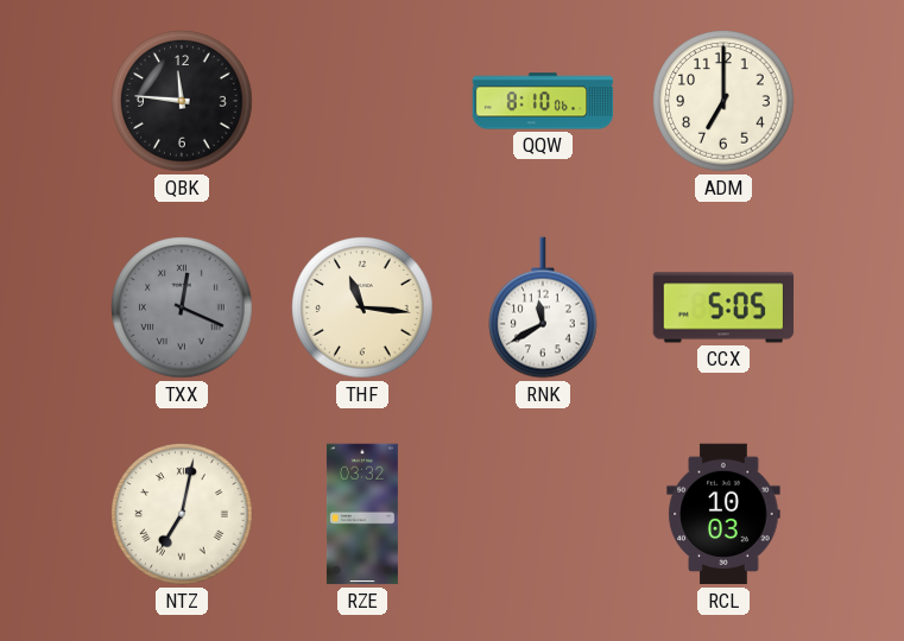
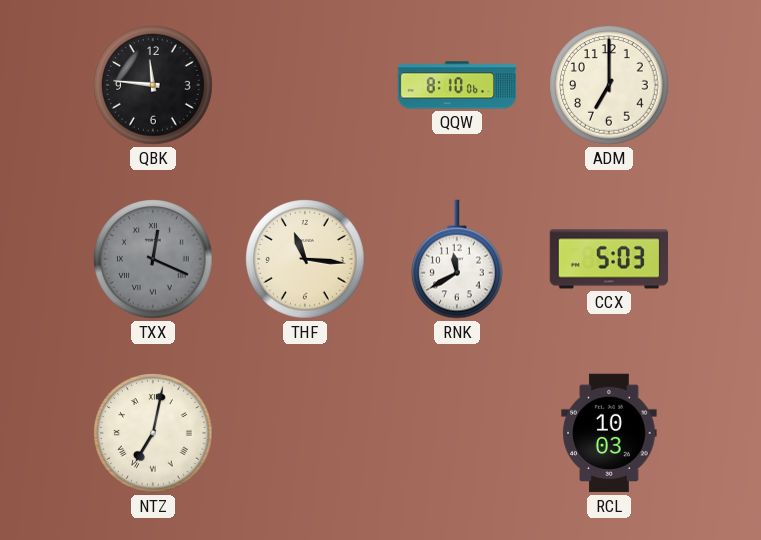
CCX: 5:05 -> 5:03
RZE: 03:32 -> none
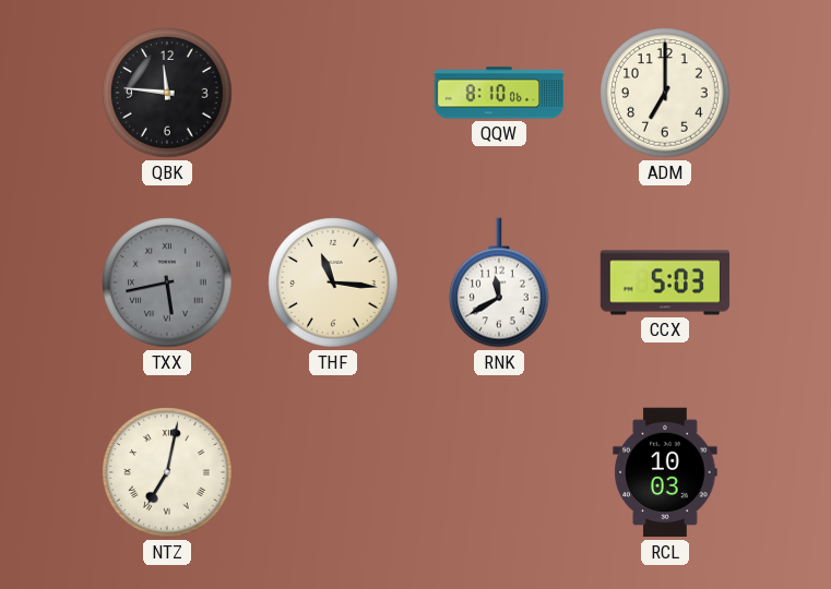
TXX: 12:19 -> 5:43
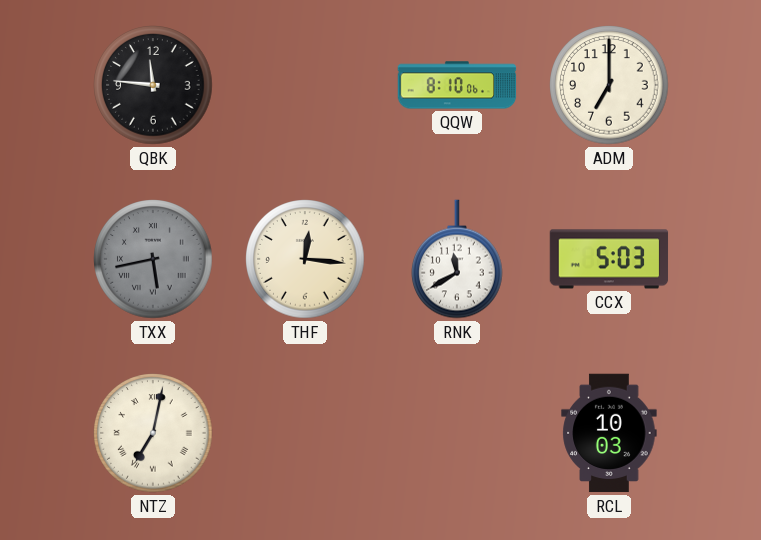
THF: 11:16 -> 12:16
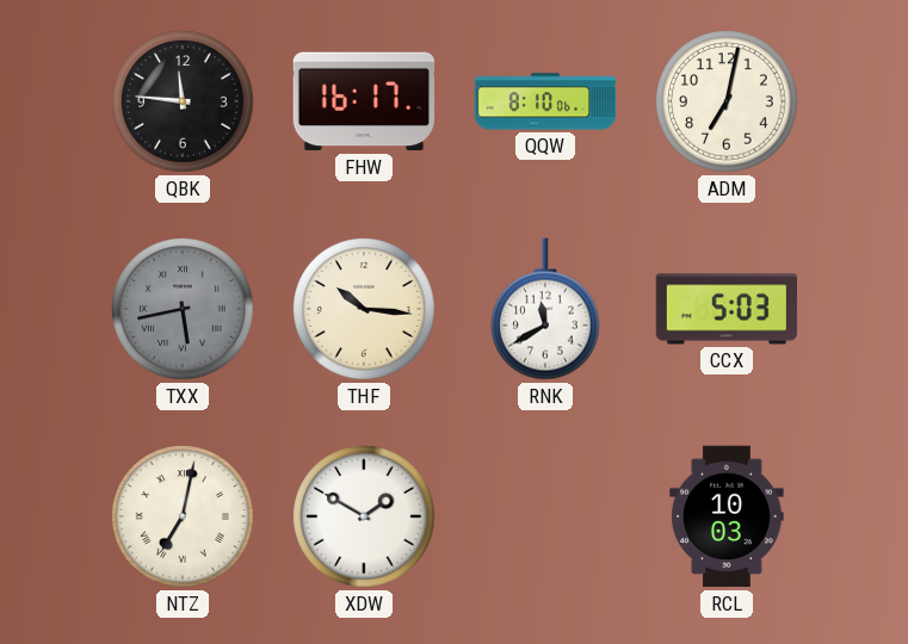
FHW: none -> 16:17
ADM: 7:00 -> 7:02
THF: 12:16 -> 10:16
XDW: none -> 1:50
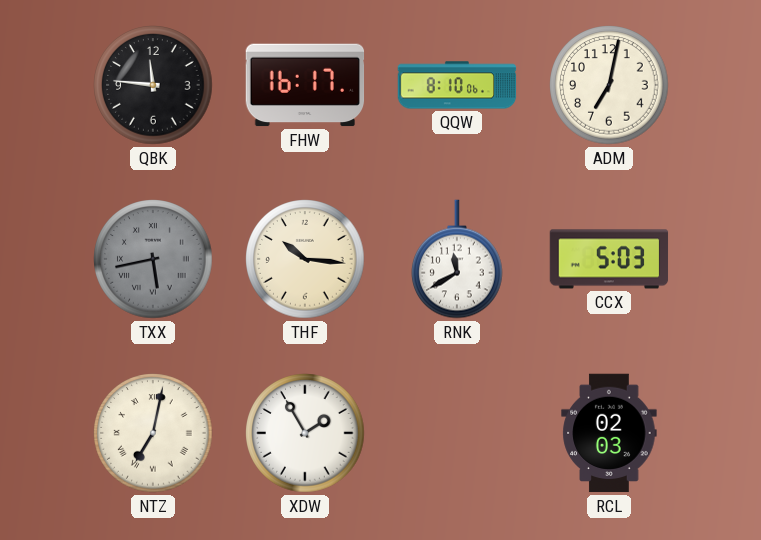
XDW: 1:50 -> 1:55
RCL: 10:03 -> 02:03
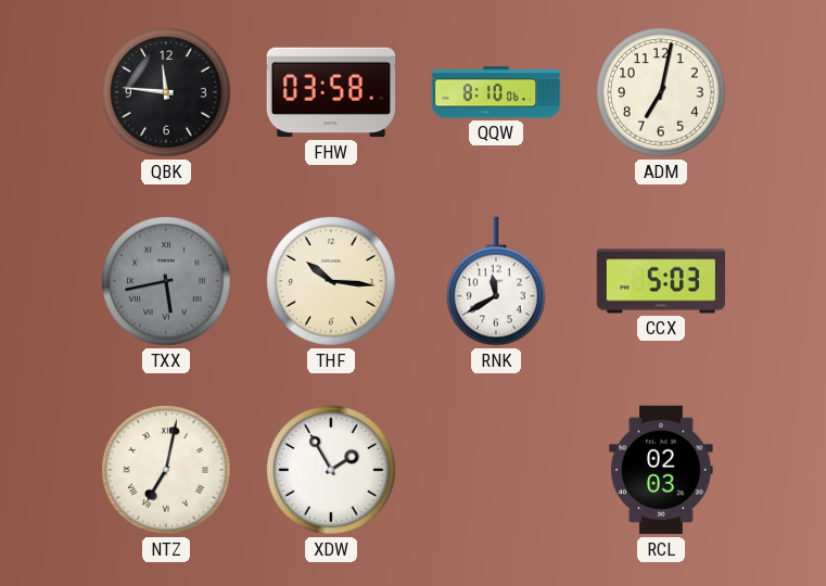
FHW: 16:17 -> 03:58
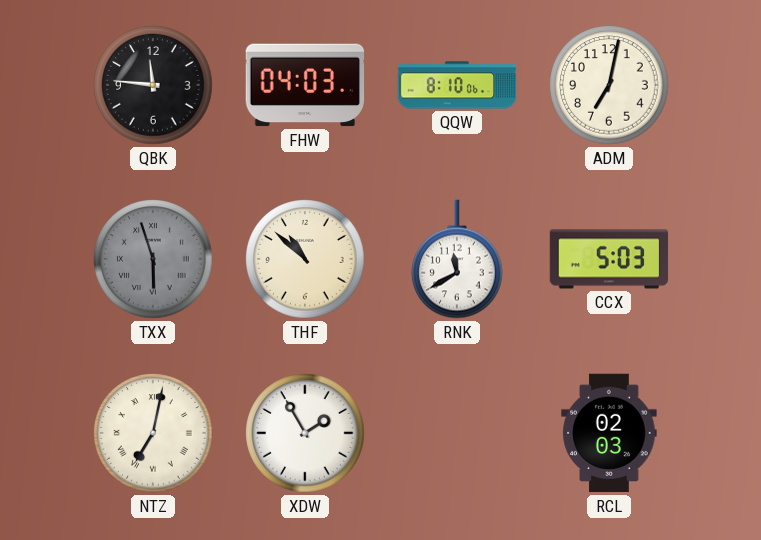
FHW: 03:58 -> 04:03
TXX: 5:43 -> 5:57
THF: 10:16 -> 10:52
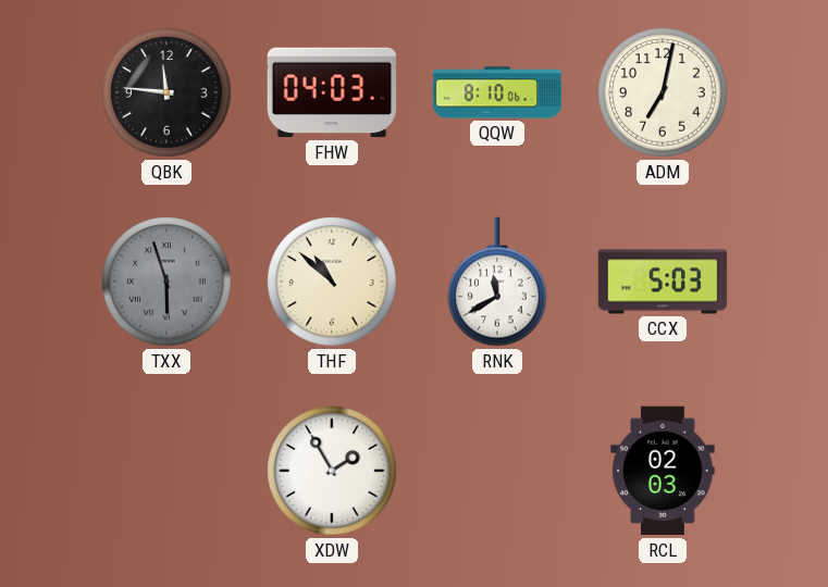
NTZ: 7:02 -> none
